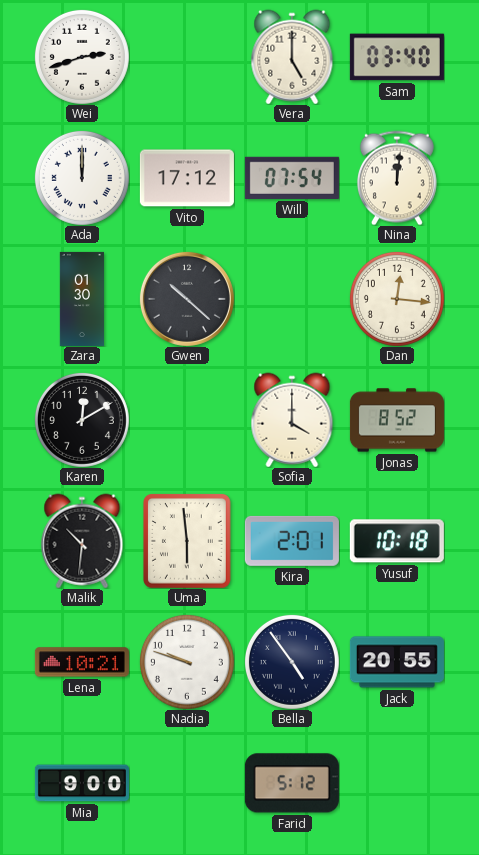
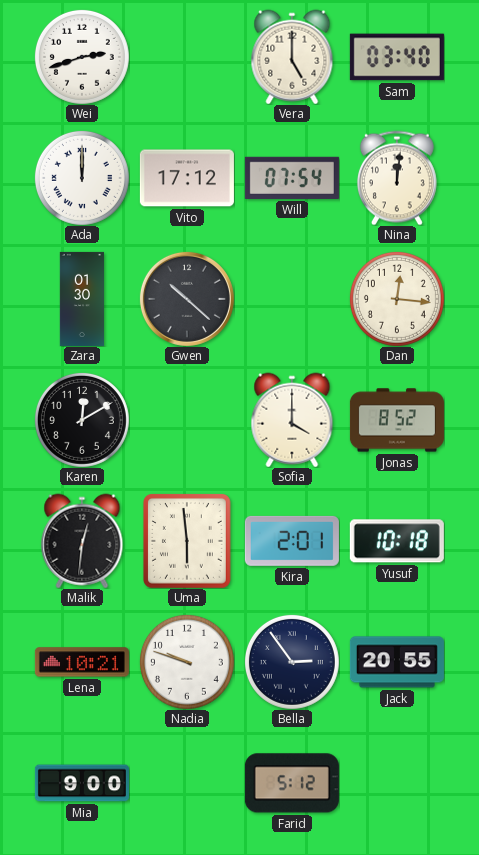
Malik: 10:31 -> 12:31
Bella: 4:54 -> 2:54
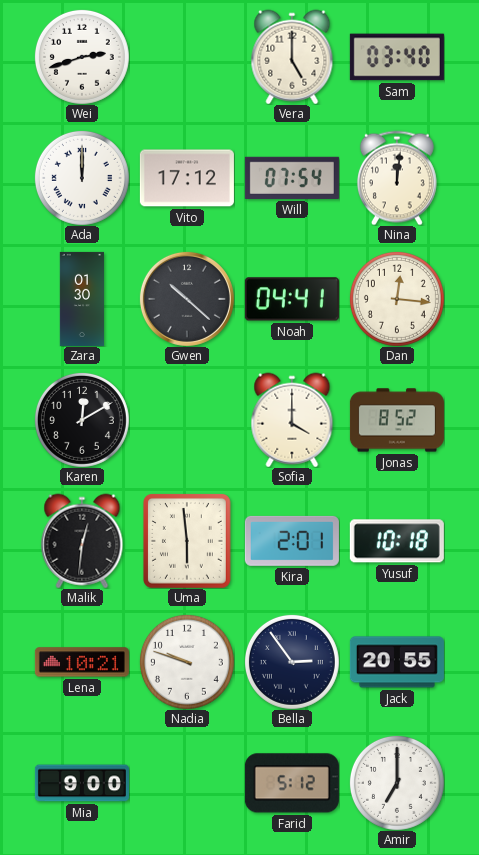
Noah: none -> 04:41
Amir: none -> 7:00
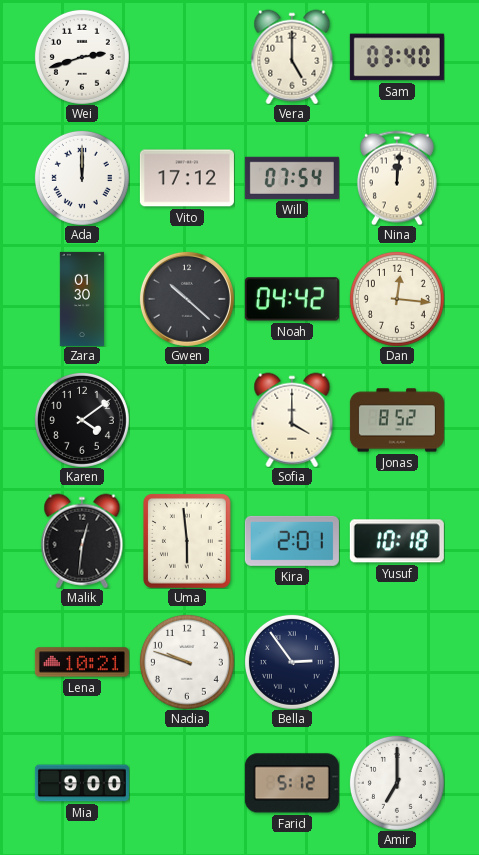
Noah: 04:41 -> 04:42
Karen: 12:10 -> 4:09
Jack: 20:55 -> none
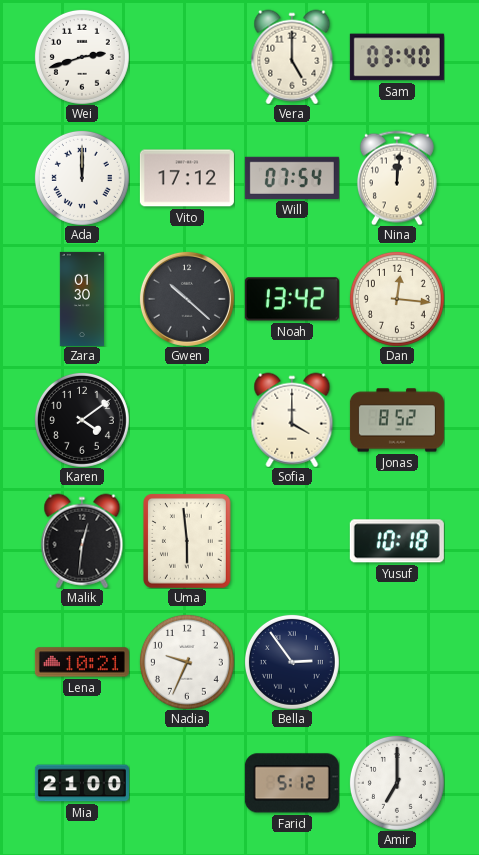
Noah: 04:42 -> 13:42
Kira: 2:01 -> none
Nadia: 9:48 -> 9:34
Mia: 9:00 -> 21:00
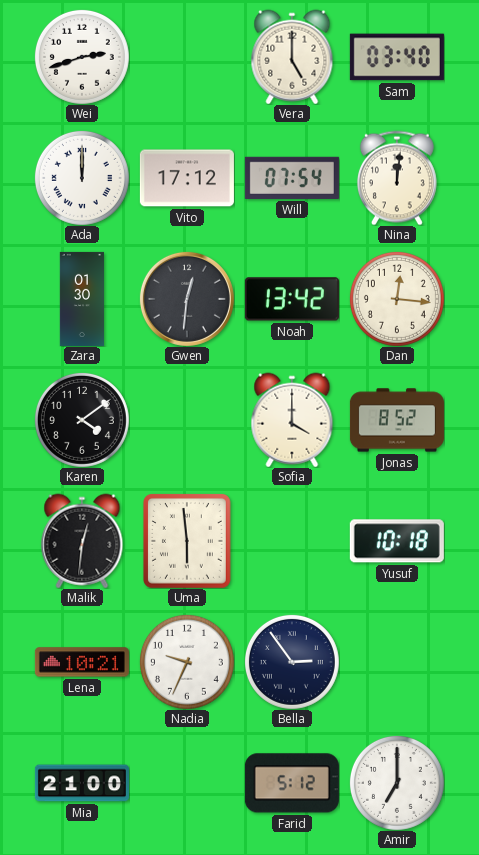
Gwen: 10:22 -> 12:31
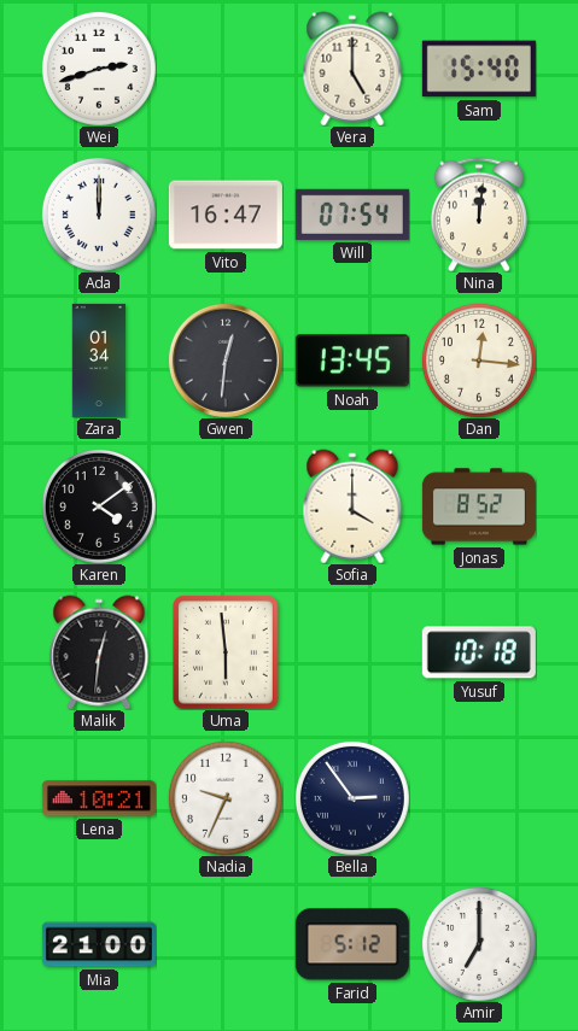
Sam: 03:40 -> 15:40
Vito: 17:12 -> 16:47
Zara: 01:30 -> 01:34
Noah: 13:42 -> 13:45
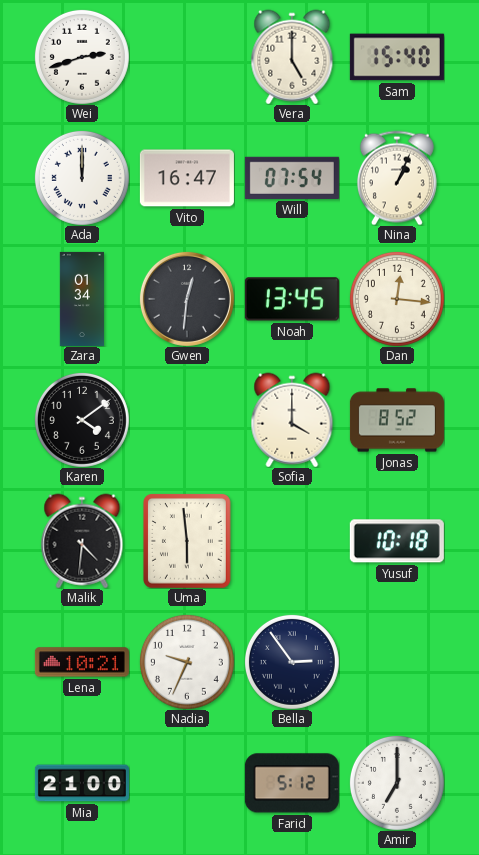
Nina: 12:01 -> 1:04
Malik: 12:31 -> 4:31
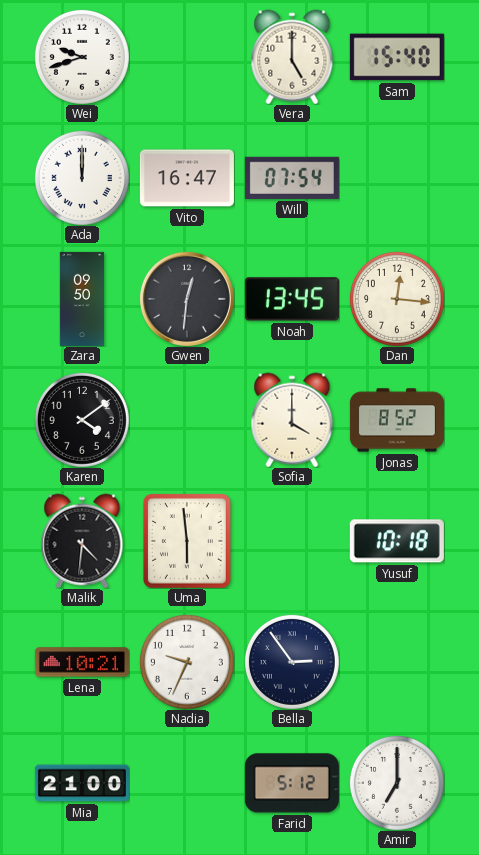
Wei: 2:42 -> 9:42
Nina: 1:04 -> none
Zara: 01:34 -> 09:50
